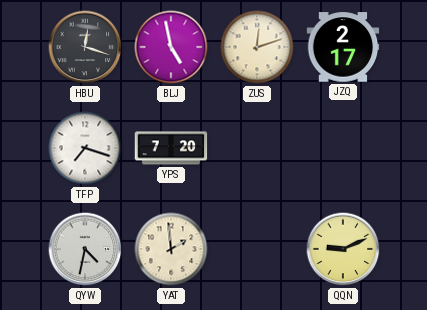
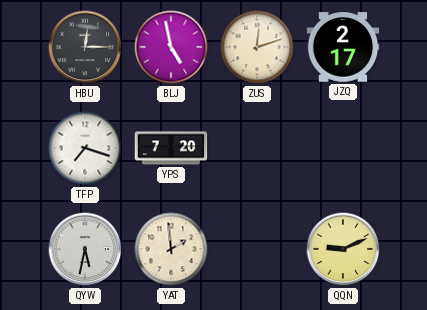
HBU: 12:18 -> 12:15
QYW: 4:32 -> 5:32
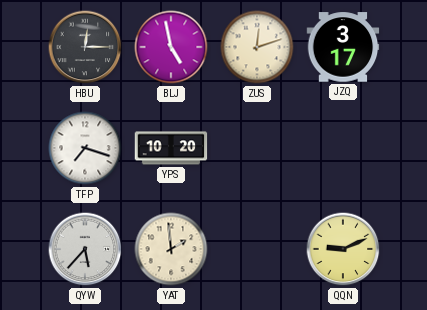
JZQ: 2:17 -> 3:17
YPS: 7:20 -> 10:20
QYW: 5:32 -> 5:37
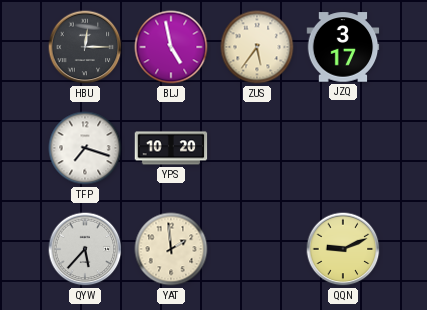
ZUS: 12:12 -> 5:36
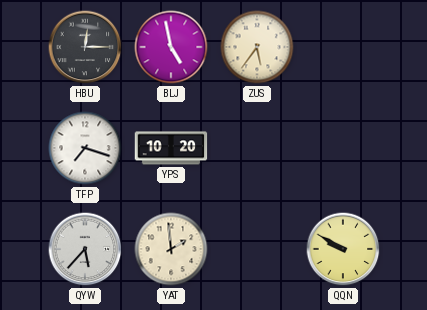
JZQ: 3:17 -> none
QQN: 9:11 -> 9:50
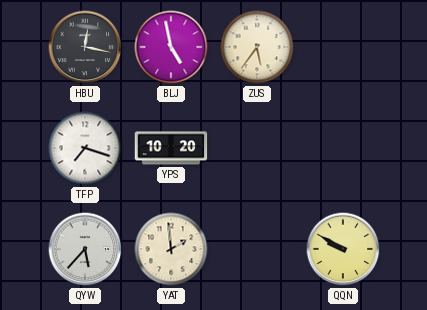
HBU: 12:15 -> 12:17
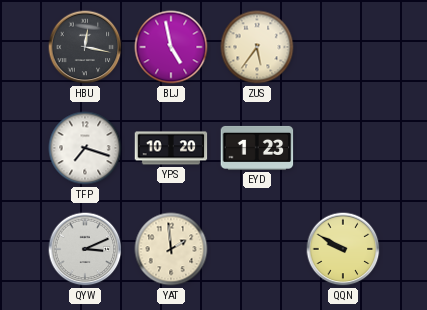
EYD: none -> 1:23
QYW: 5:37 -> 3:11
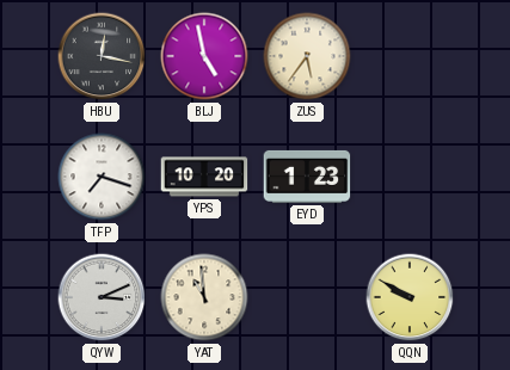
YAT: 1:59 -> 10:59
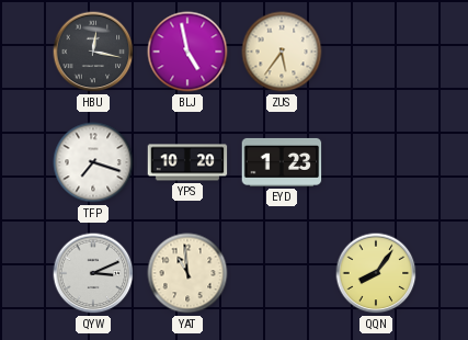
QQN: 9:50 -> 8:06
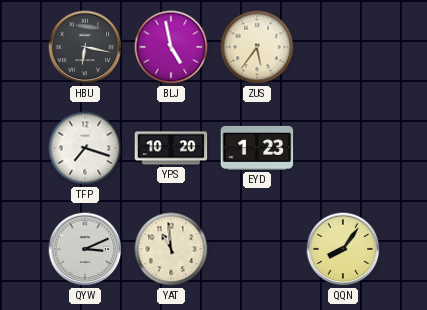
HBU: 12:17 -> 6:17
